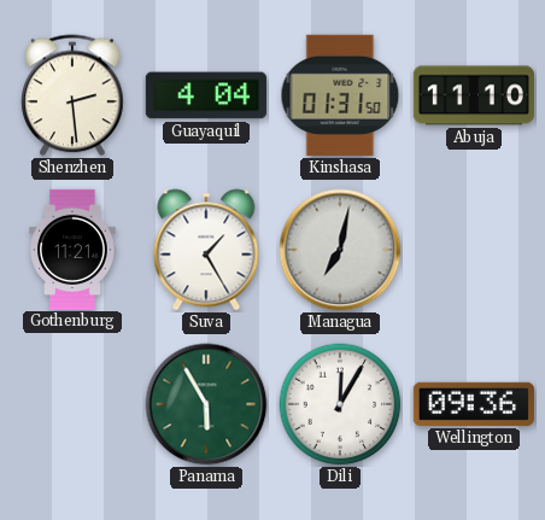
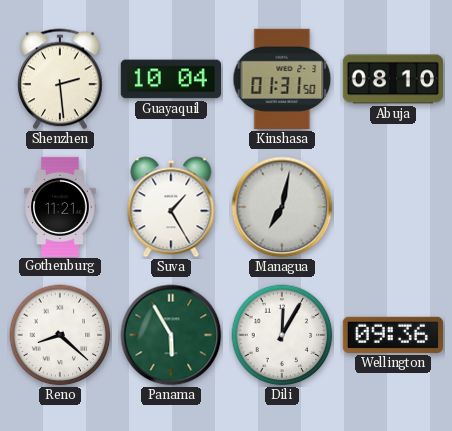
Guayaquil: 4:04 -> 10:04
Abuja: 11:10 -> 08:10
Reno: none -> 8:22
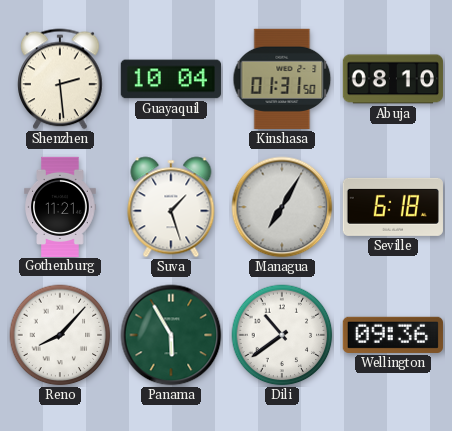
Suva: 1:25 -> 1:27
Managua: 7:02 -> 7:05
Seville: none -> 6:18
Reno: 8:22 -> 8:07
Dili: 12:05 -> 10:39
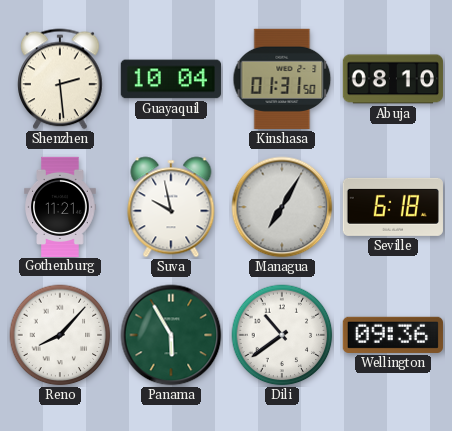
Suva: 1:27 -> 9:58
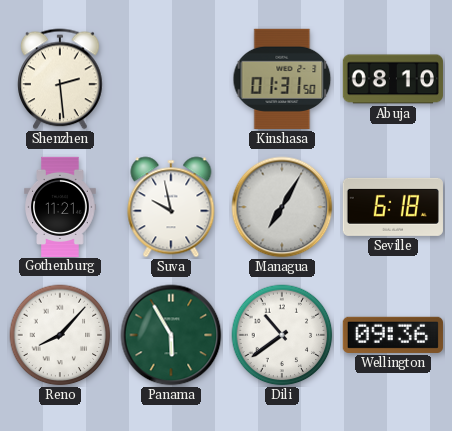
Guayaquil: 10:04 -> none
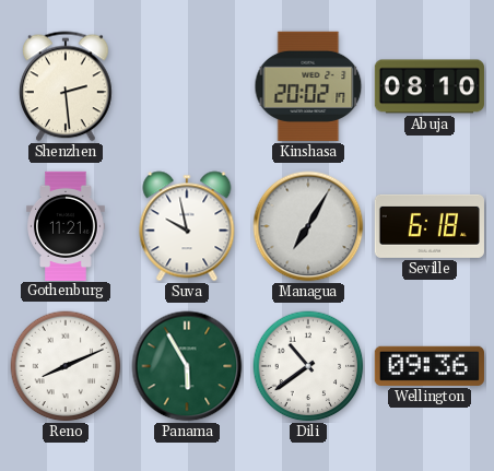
Kinshasa: 01:31 -> 20:02
Reno: 8:07 -> 8:11
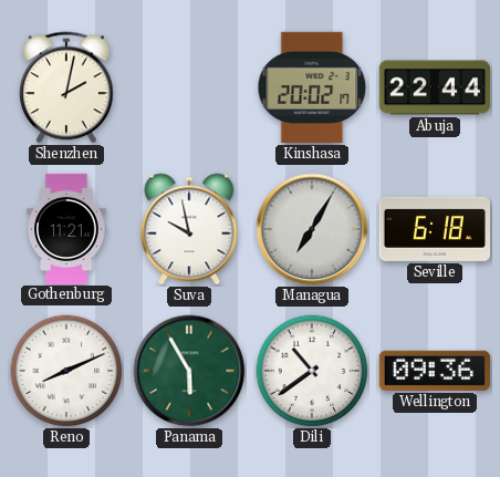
Shenzhen: 2:29 -> 2:02
Abuja: 08:10 -> 22:44
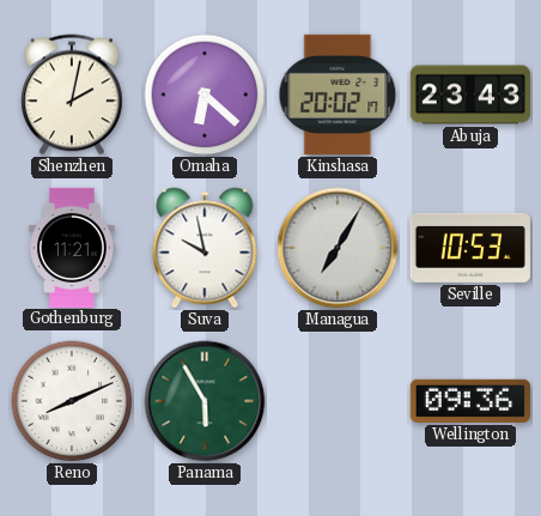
Omaha: none -> 6:22
Abuja: 22:44 -> 23:43
Seville: 6:18 -> 10:53
Dili: 10:39 -> none
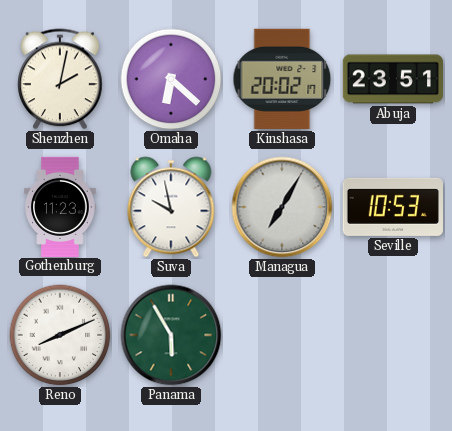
Abuja: 23:43 -> 23:51
Gothenburg: 11:21 -> 11:23
Wellington: 09:36 -> none
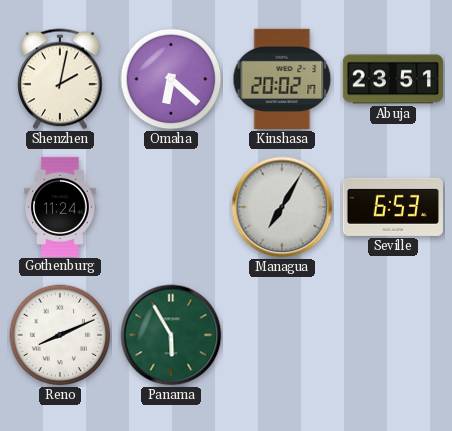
Gothenburg: 11:23 -> 11:24
Suva: 9:58 -> none
Seville: 10:53 -> 6:53
